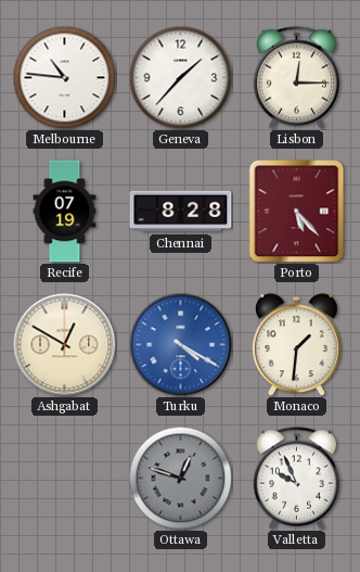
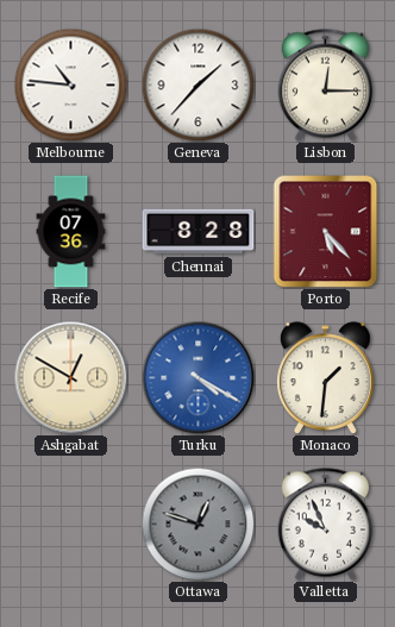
Recife: 07:19 -> 07:36
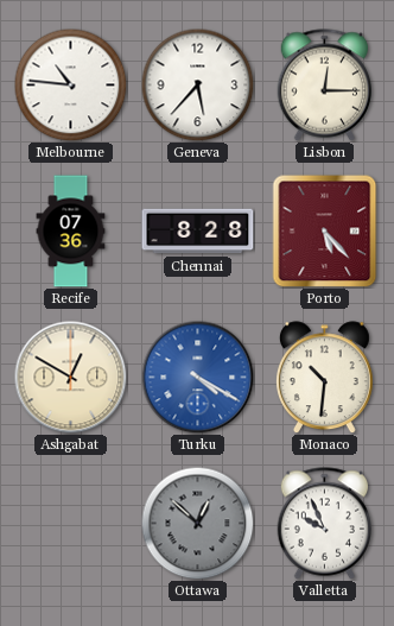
Geneva: 1:37 -> 5:37
Monaco: 1:31 -> 10:31
Ottawa: 12:48 -> 12:52
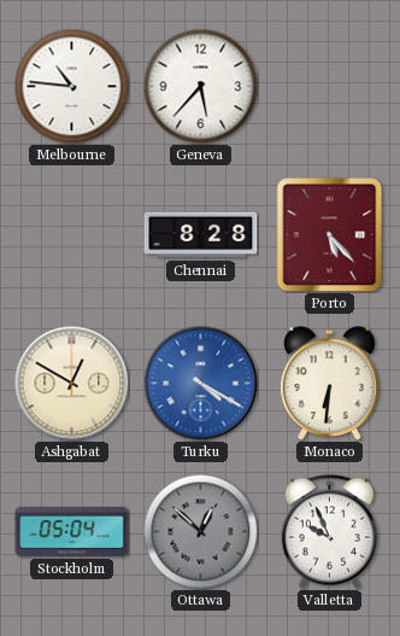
Lisbon: 12:15 -> none
Recife: 07:36 -> none
Monaco: 10:31 -> 6:31
Stockholm: none -> 05:04
